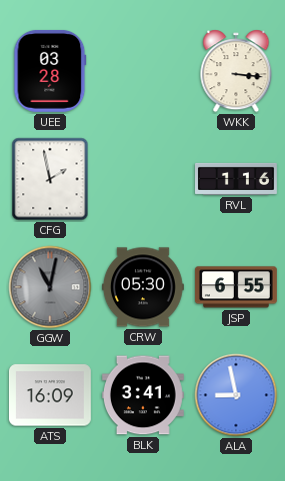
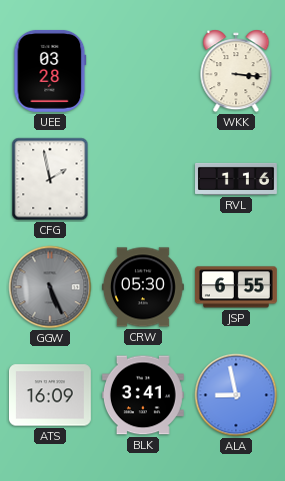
GGW: 11:02 -> 5:26
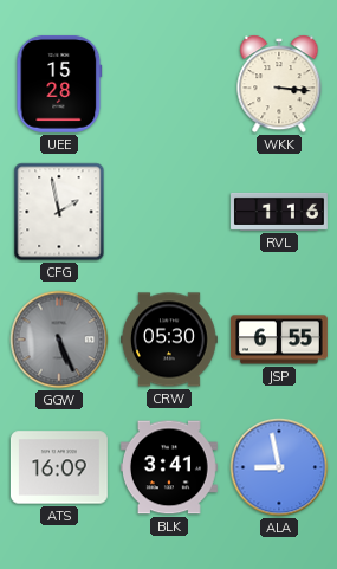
UEE: 03:28 -> 15:28
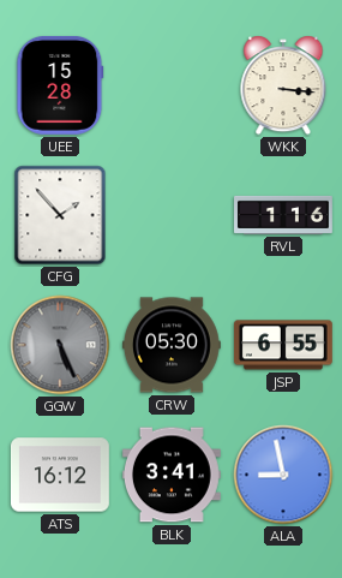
CFG: 1:58 -> 1:53
ATS: 16:09 -> 16:12
